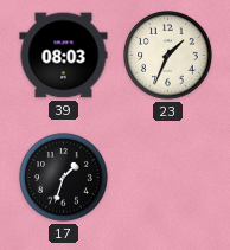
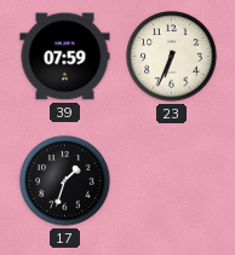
39: 08:03 -> 07:59
23: 1:34 -> 6:34
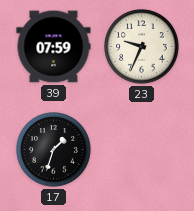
23: 6:34 -> 9:34
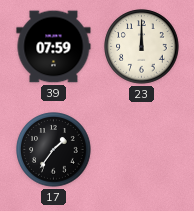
23: 9:34 -> 12:00
17: 1:33 -> 1:36
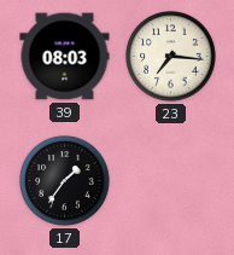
39: 07:59 -> 08:03
23: 12:00 -> 7:16
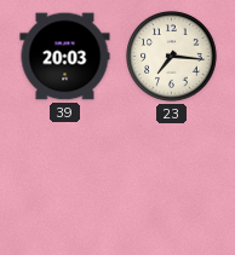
39: 08:03 -> 20:03
17: 1:36 -> none
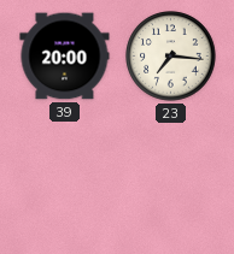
39: 20:03 -> 20:00
